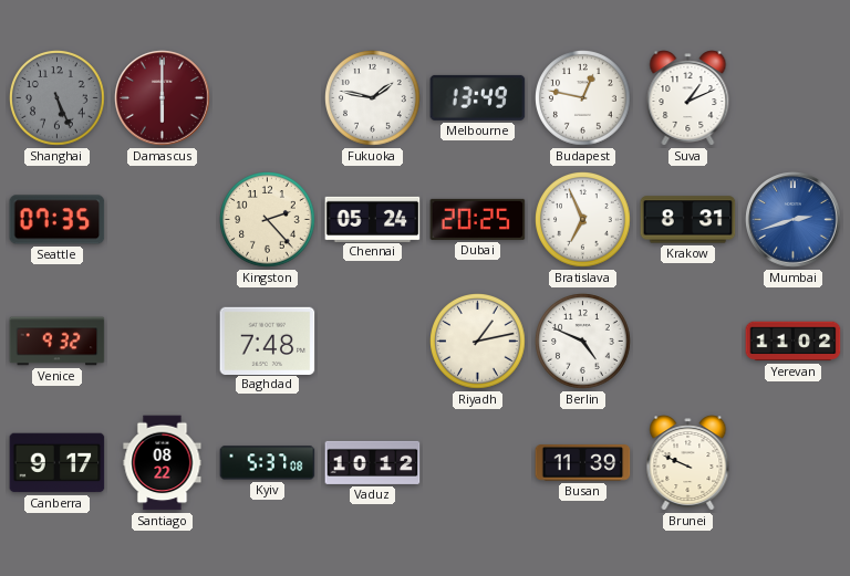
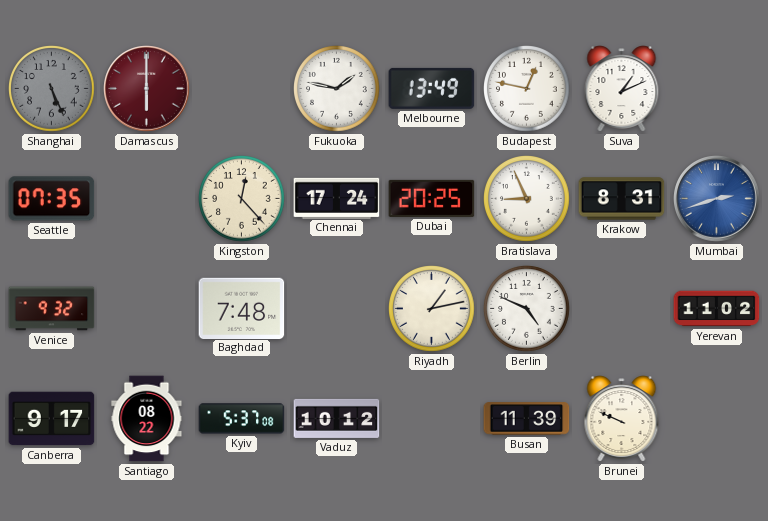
Kingston: 2:23 -> 12:23
Chennai: 05:24 -> 17:24
Bratislava: 6:56 -> 8:56
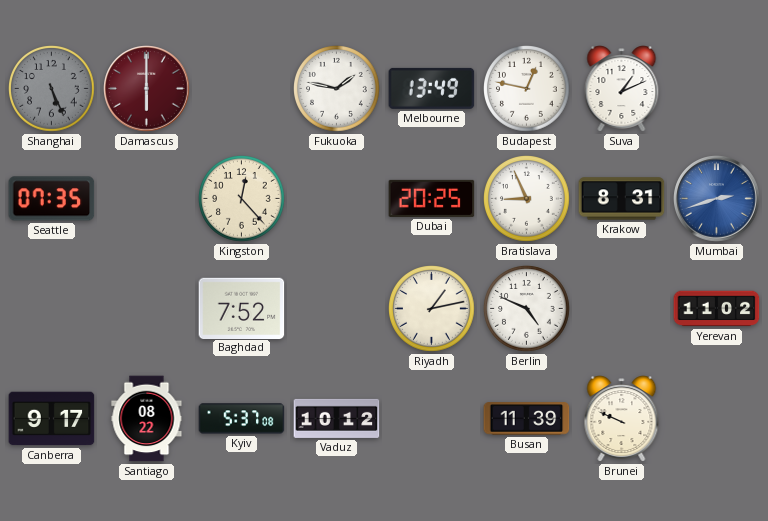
Chennai: 17:24 -> none
Venice: 9:32 -> none
Baghdad: 7:48 -> 7:52
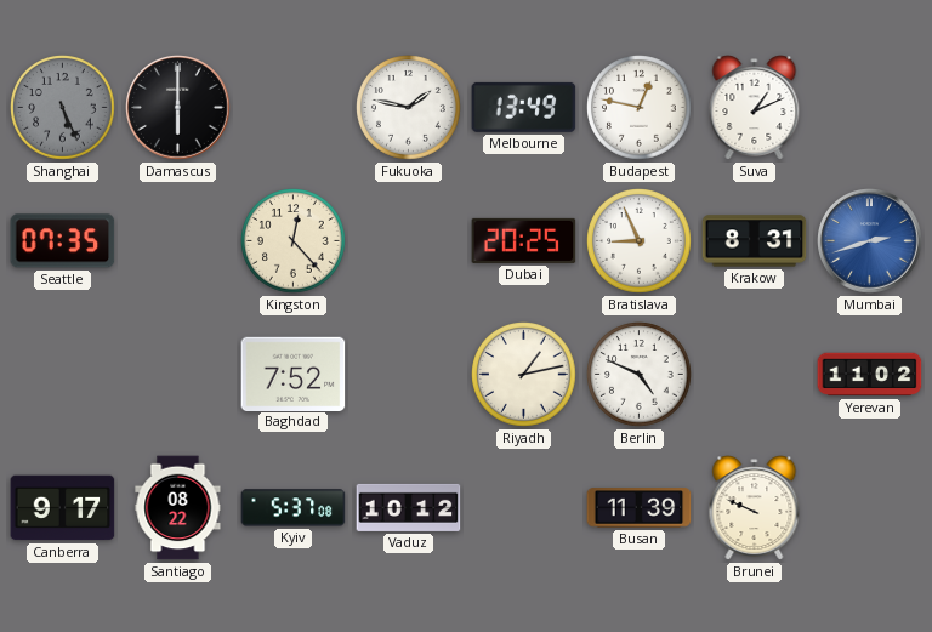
Damascus dial: burgundy -> black
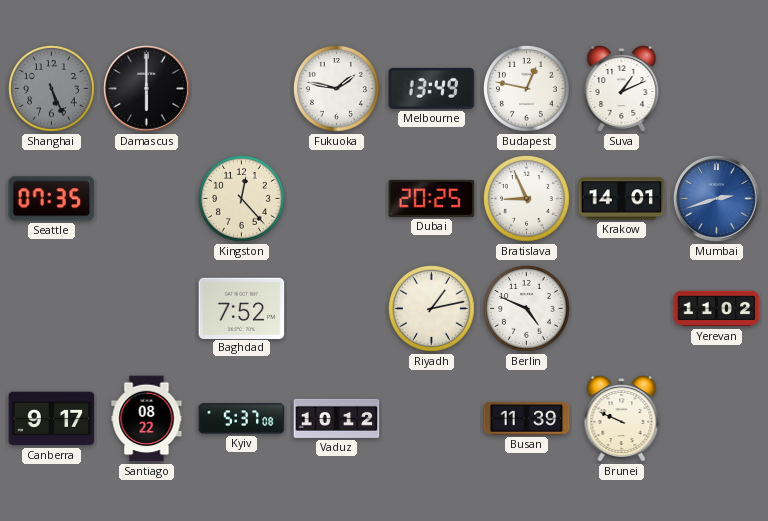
Krakow: 8:31 -> 14:01
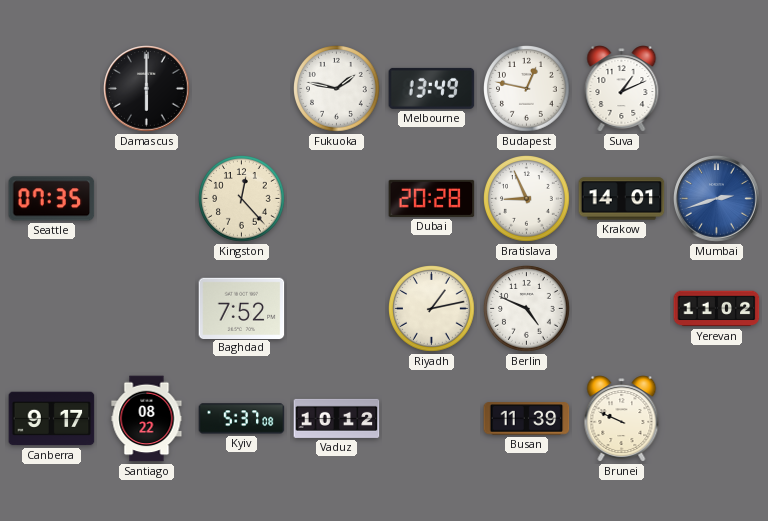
Shanghai: 5:26 -> none
Dubai: 20:25 -> 20:28
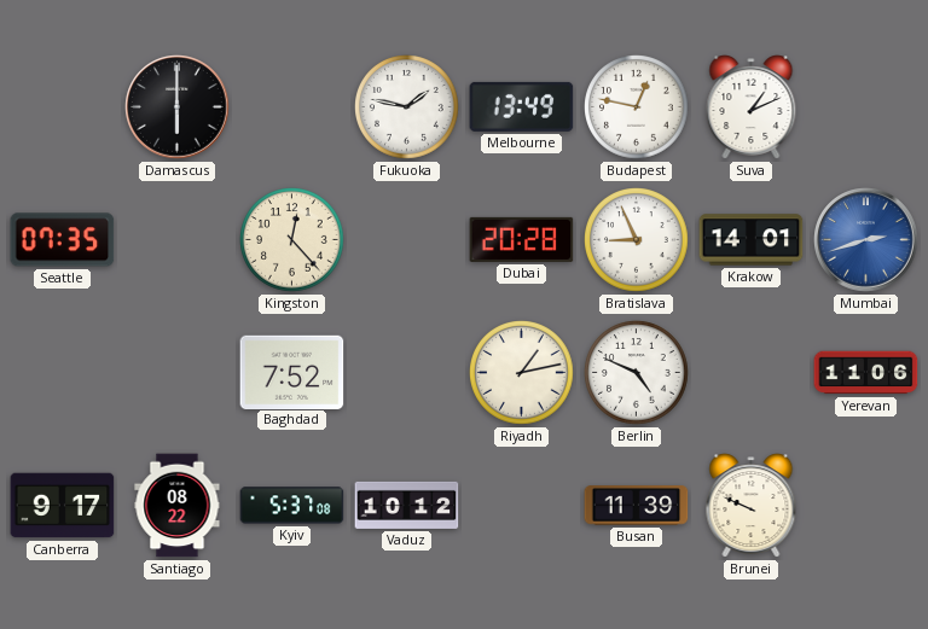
Yerevan: 11:02 -> 11:06
